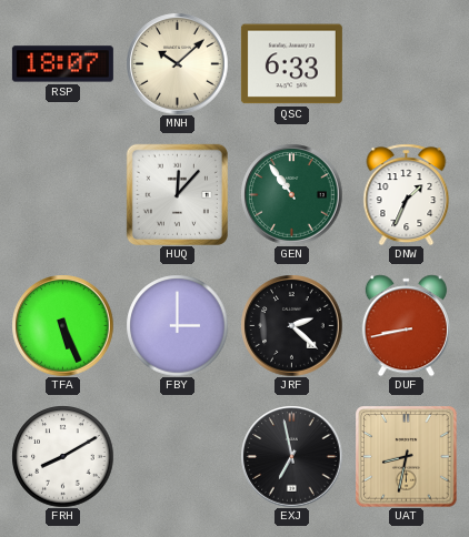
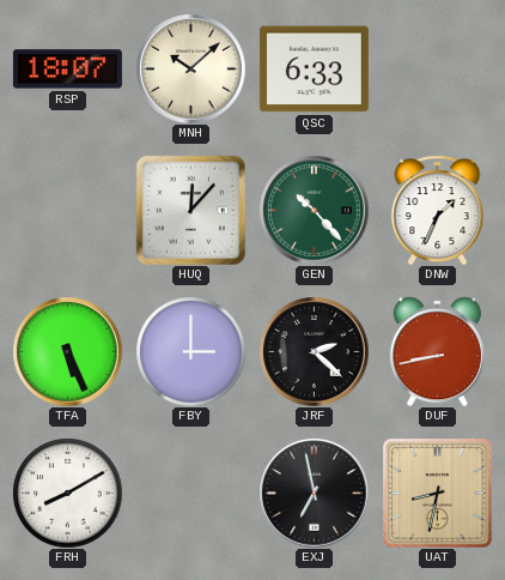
GEN: 10:54 -> 10:23
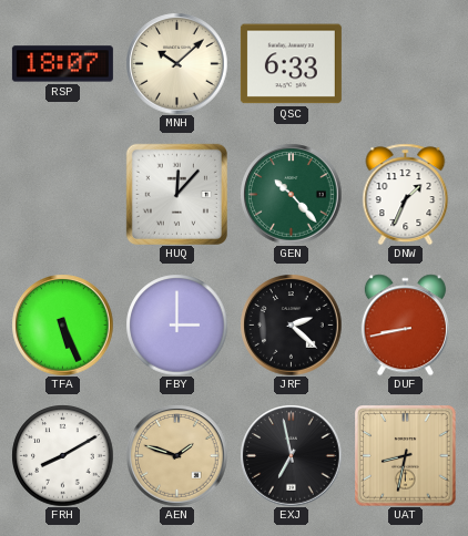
AEN: none -> 1:48
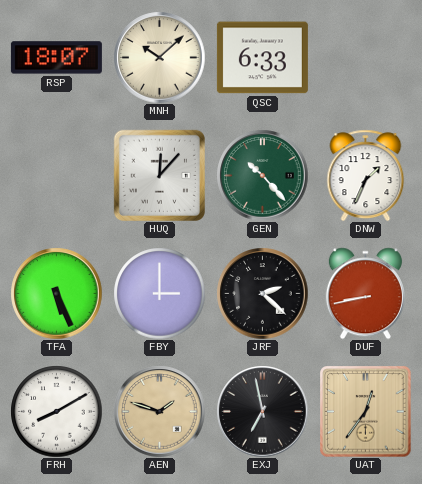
UAT: 8:32 -> 12:36
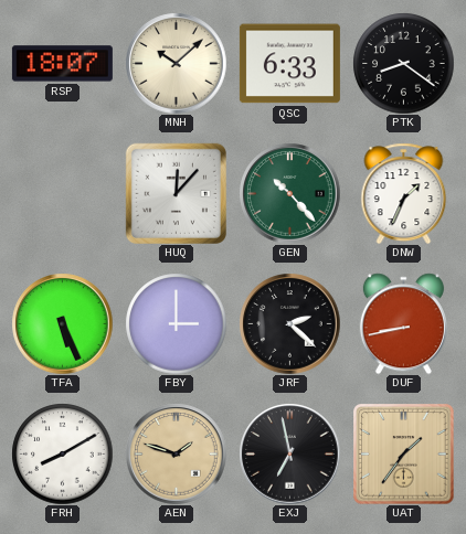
PTK: none -> 8:21
UAT: 12:36 -> 1:36
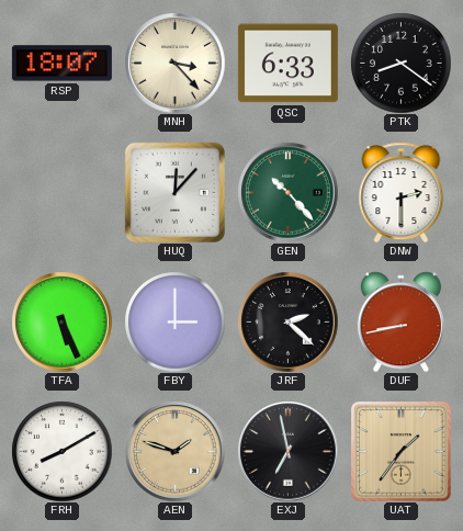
MNH: 10:08 -> 3:23
DNW: 1:34 -> 2:30
